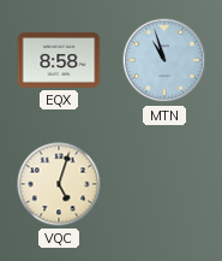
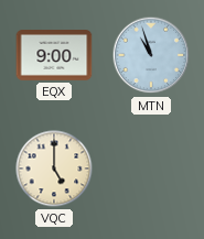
EQX: 8:58 -> 9:00
VQC: 5:03 -> 5:00
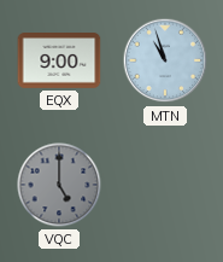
VQC dial: cream -> grey
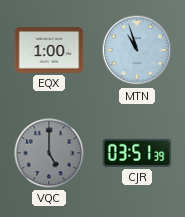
EQX: 9:00 -> 1:00
CJR: none -> 03:51
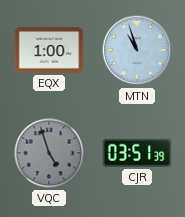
VQC: 5:00 -> 4:57
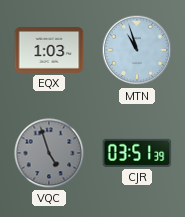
EQX: 1:00 -> 1:03
